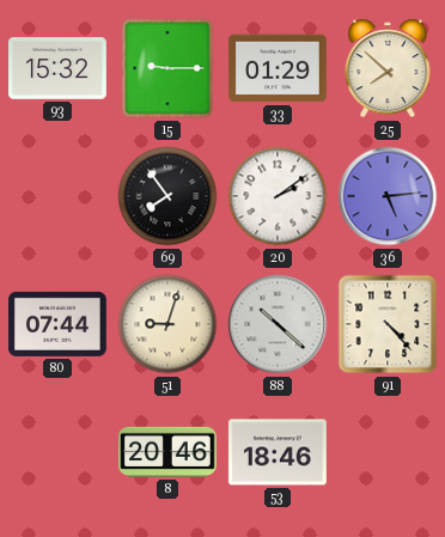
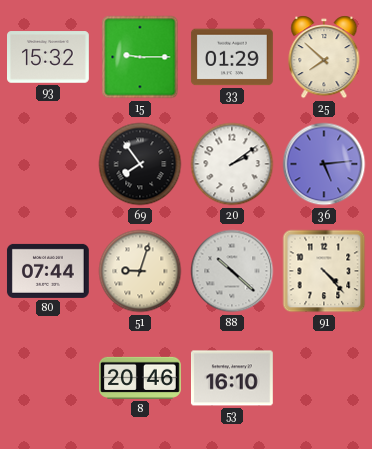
53: 18:46 -> 16:10
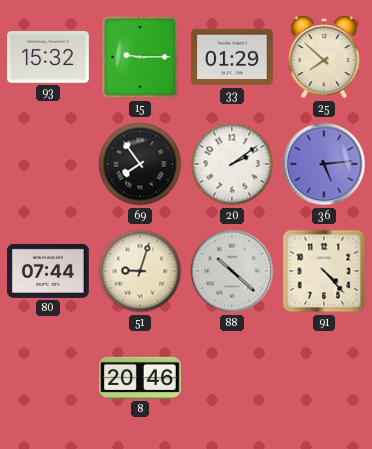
53: 16:10 -> none
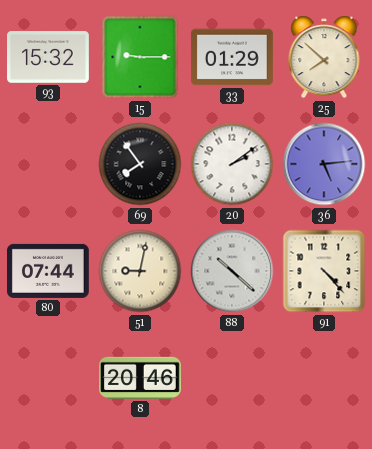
51: 9:03 -> 9:02
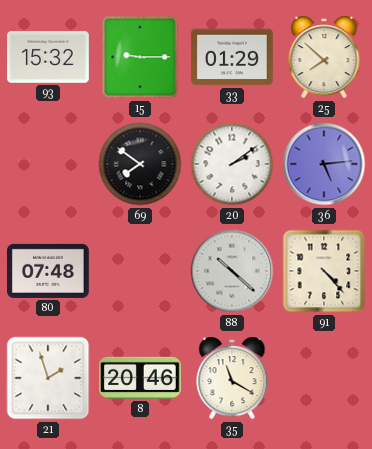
69: 7:54 -> 7:51
80: 07:44 -> 07:48
51: 9:02 -> none
21: none -> 1:57
35: none -> 11:20
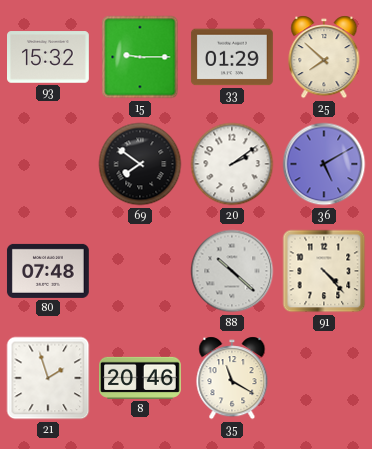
36: 5:14 -> 5:10
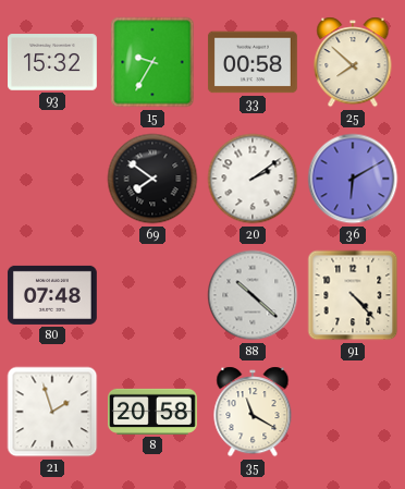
15: 9:15 -> 9:35
33: 01:29 -> 00:58
36: 5:10 -> 6:10
8: 20:46 -> 20:58
